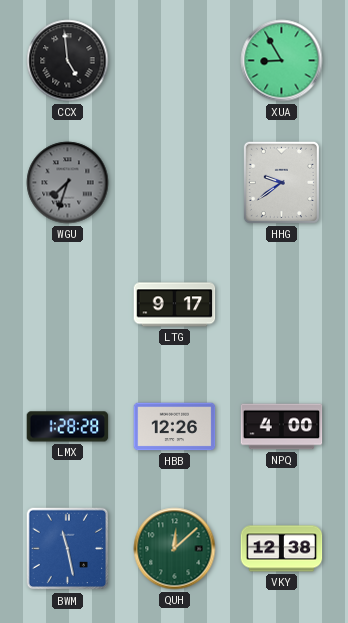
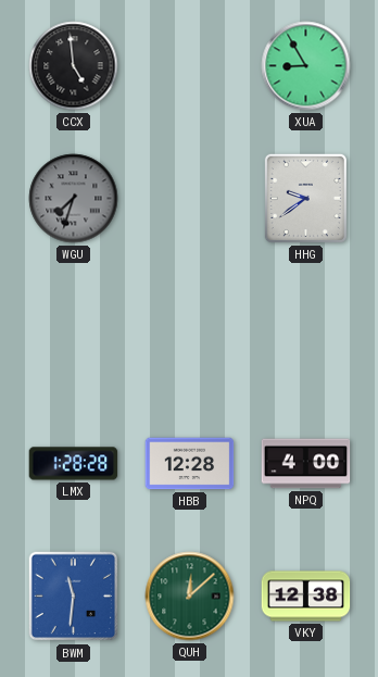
LTG: 9:17 -> none
HBB: 12:26 -> 12:28
BWM: 11:28 -> 11:31
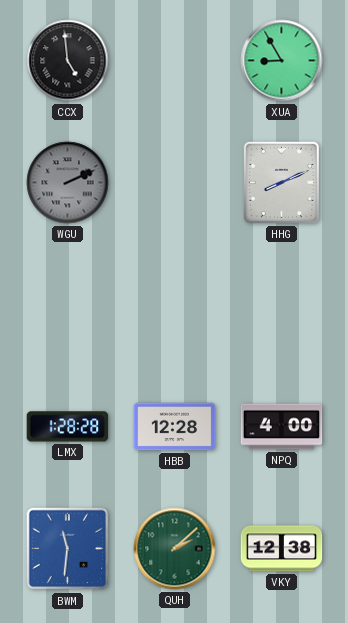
WGU: 7:33 -> 2:11
HHG: 9:39 -> 8:11
QUH: 12:08 -> 2:08
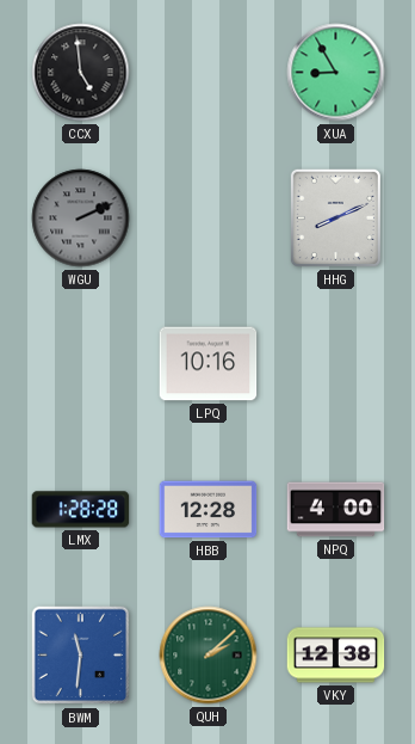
LPQ: none -> 10:16
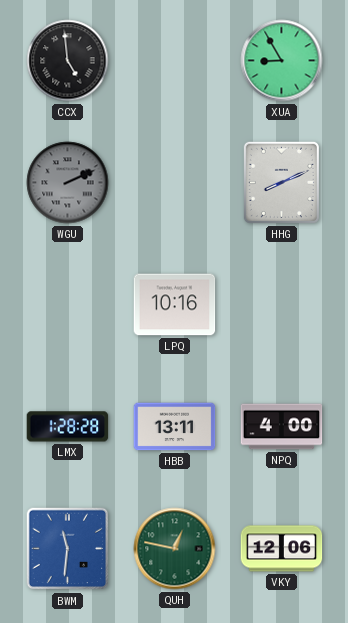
HBB: 12:28 -> 13:11
QUH: 2:08 -> 12:47
VKY: 12:38 -> 12:06
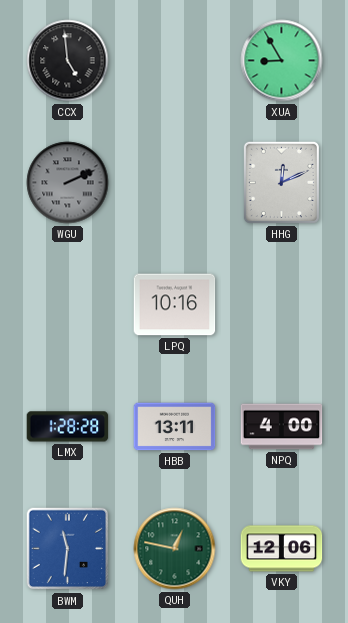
HHG: 8:11 -> 12:11
